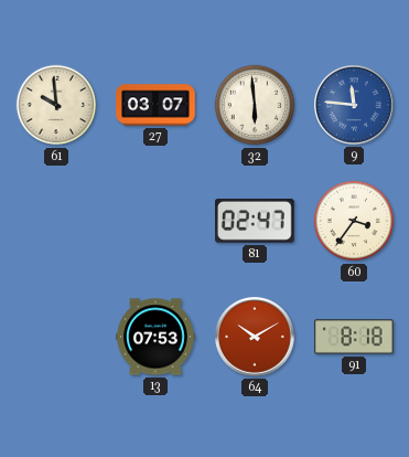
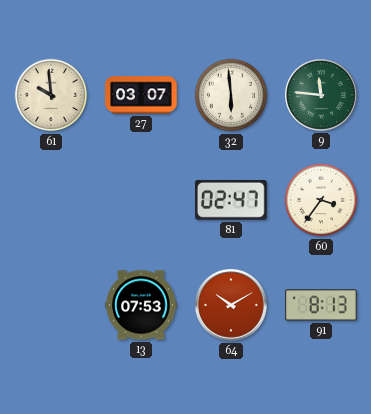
9 dial: blue -> green
91: 8:18 -> 8:13
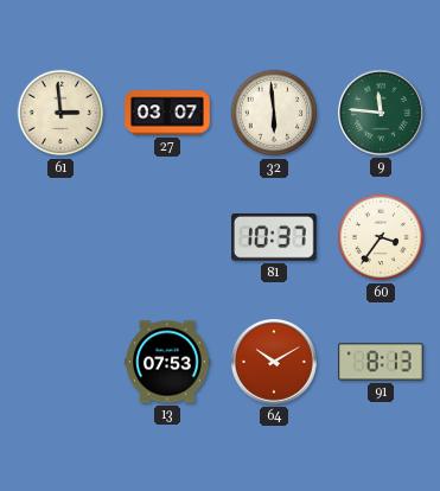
61: 9:59 -> 2:59
81: 02:47 -> 10:37
